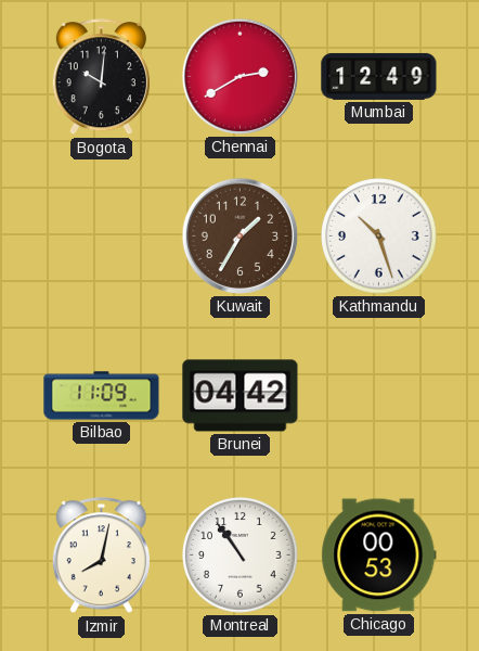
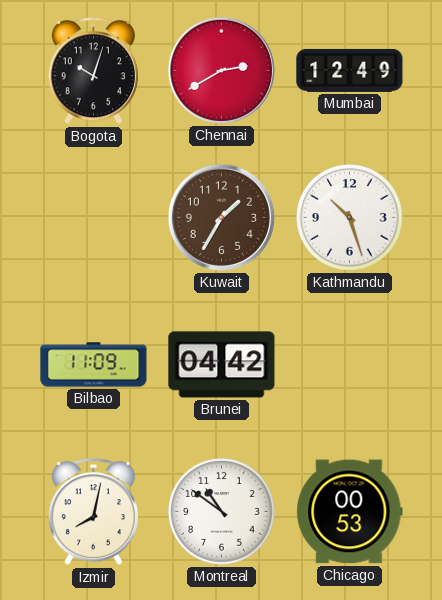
Bogota: 10:01 -> 10:03
Montreal: 10:54 -> 10:51
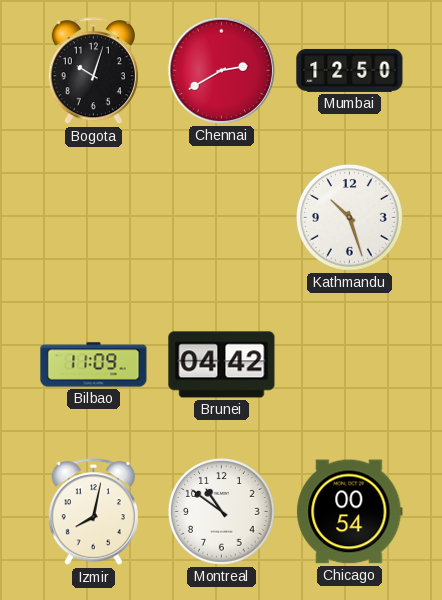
Mumbai: 12:49 -> 12:50
Kuwait: 1:35 -> none
Chicago: 00:53 -> 00:54
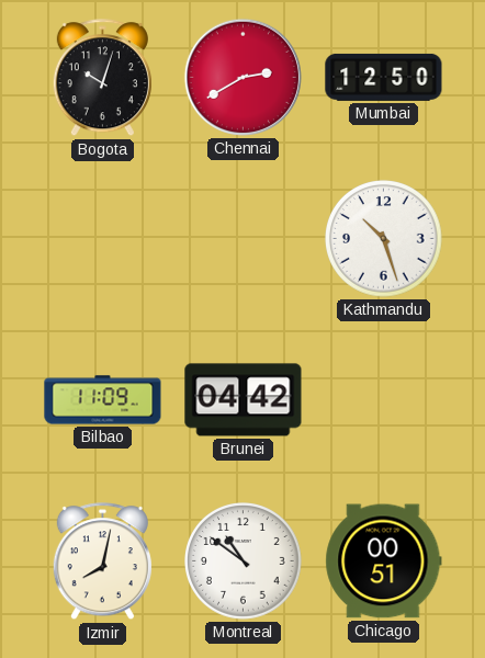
Chicago: 00:54 -> 00:51
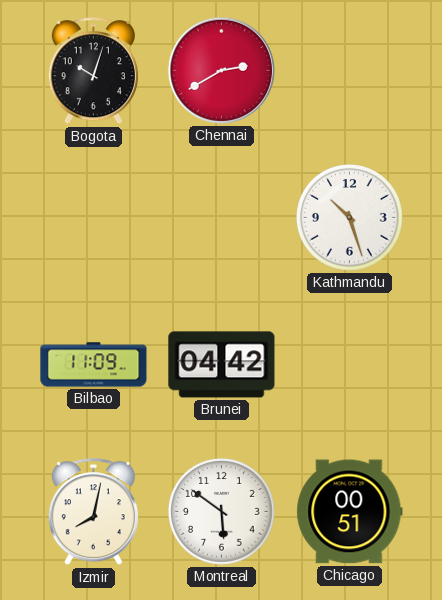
Mumbai: 12:50 -> none
Montreal: 10:51 -> 5:51
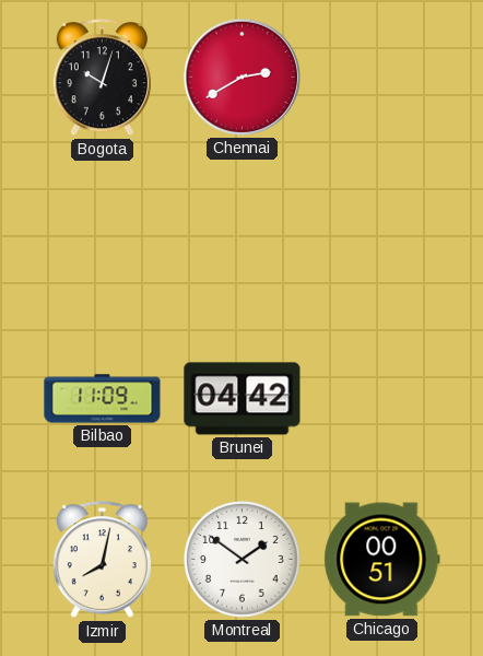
Kathmandu: 10:27 -> none
Montreal: 5:51 -> 1:51
